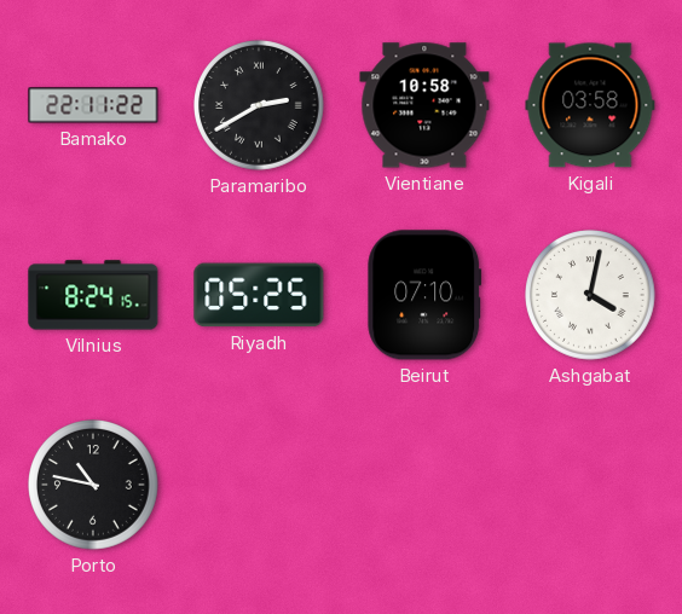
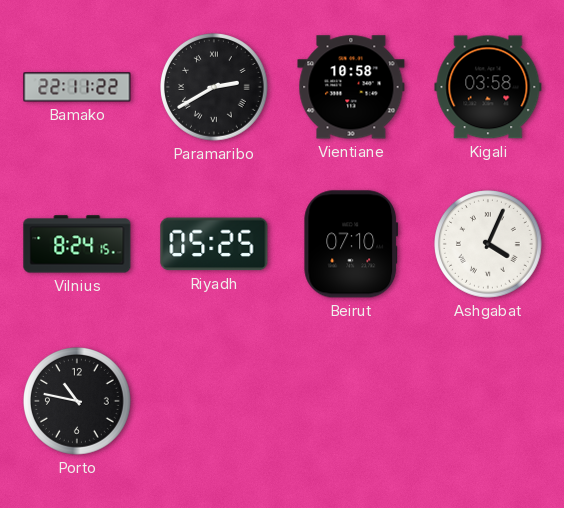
Ashgabat: 4:02 -> 4:04
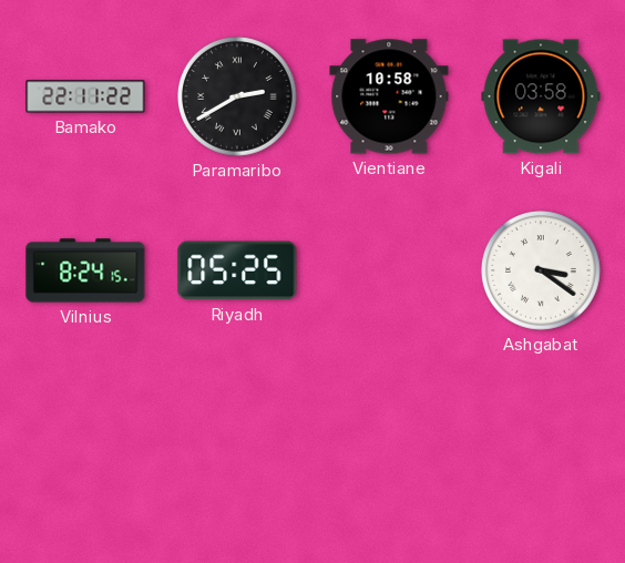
Beirut: 07:10 -> none
Ashgabat: 4:04 -> 3:21
Porto: 10:47 -> none
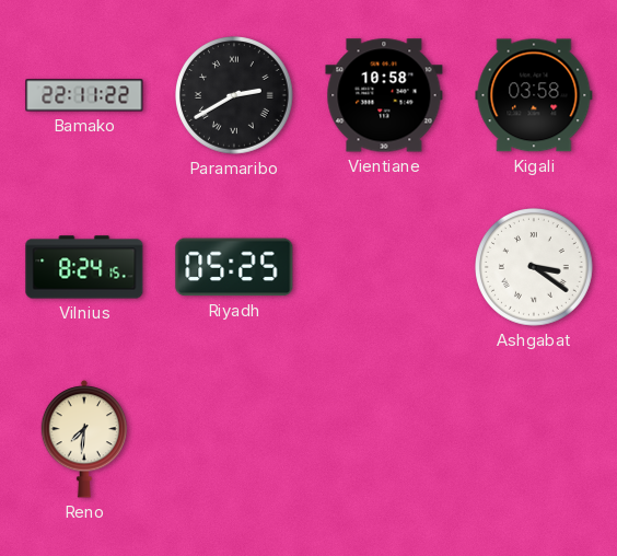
Reno: none -> 7:31
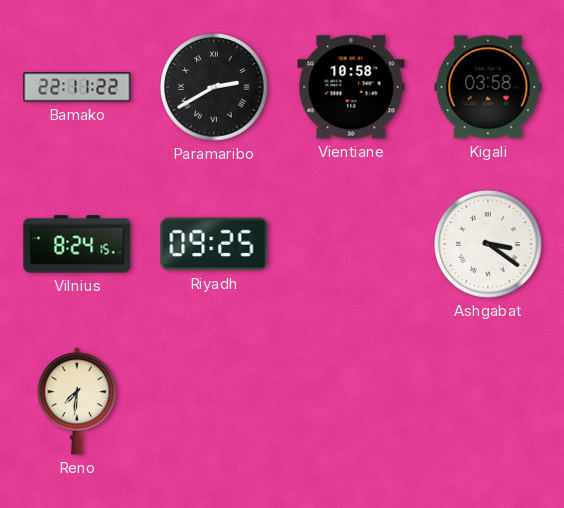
Riyadh: 05:25 -> 09:25
